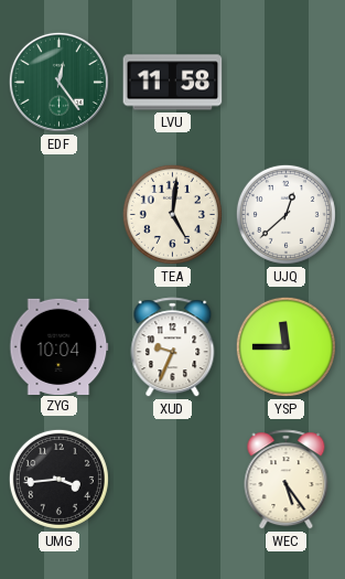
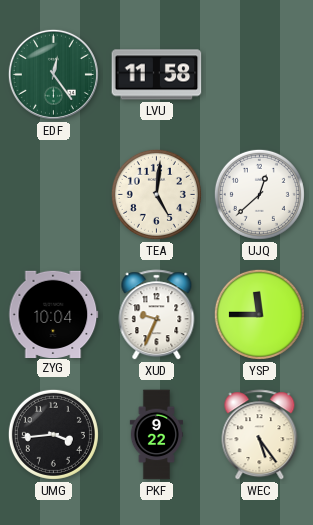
PKF: none -> 9:22
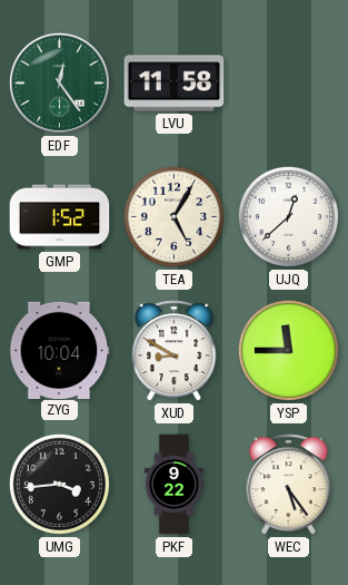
GMP: none -> 1:52
TEA: 5:01 -> 5:05
XUD: 9:34 -> 8:50
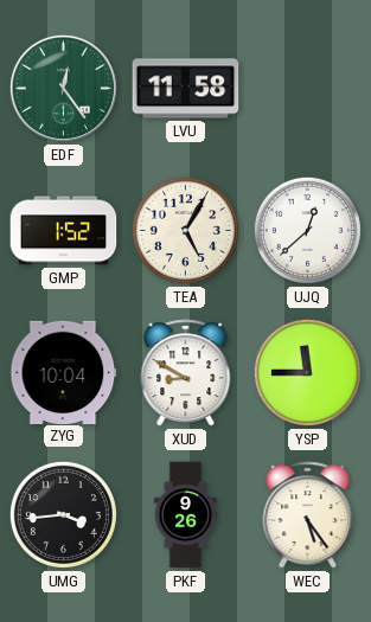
PKF: 9:22 -> 9:26
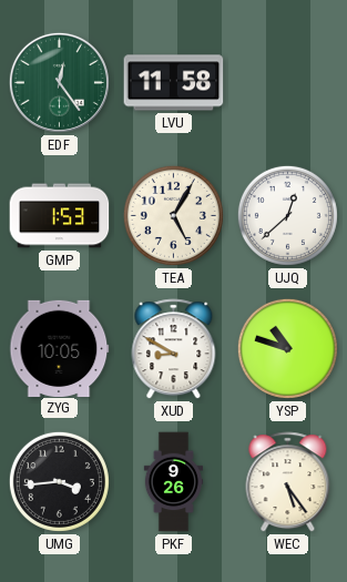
GMP: 1:52 -> 1:53
ZYG: 10:04 -> 10:05
YSP: 11:45 -> 10:48
